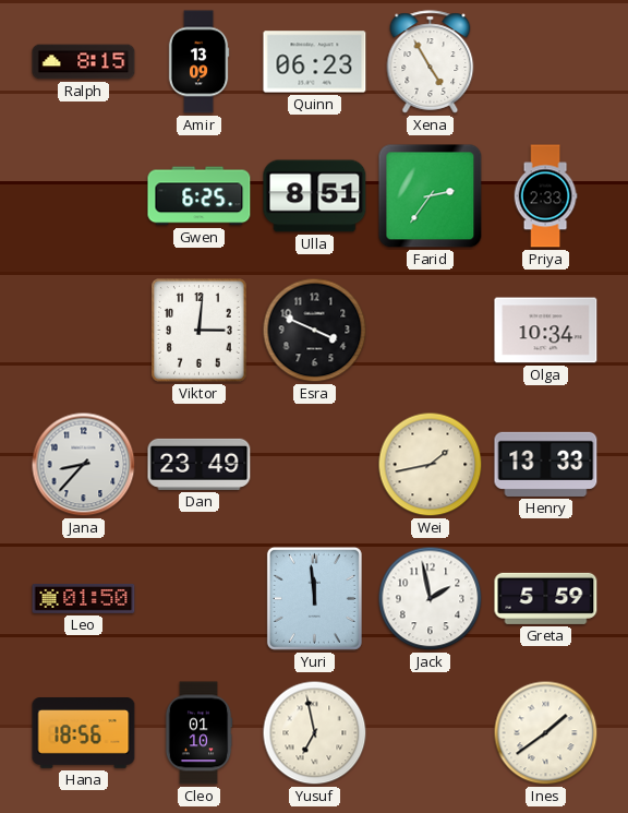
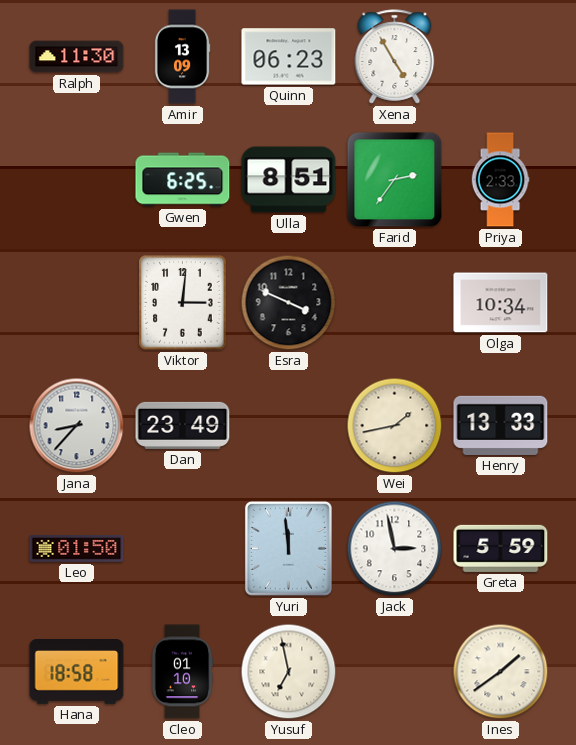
Ralph: 8:15 -> 11:30
Jack: 1:58 -> 2:58
Hana: 18:56 -> 18:58
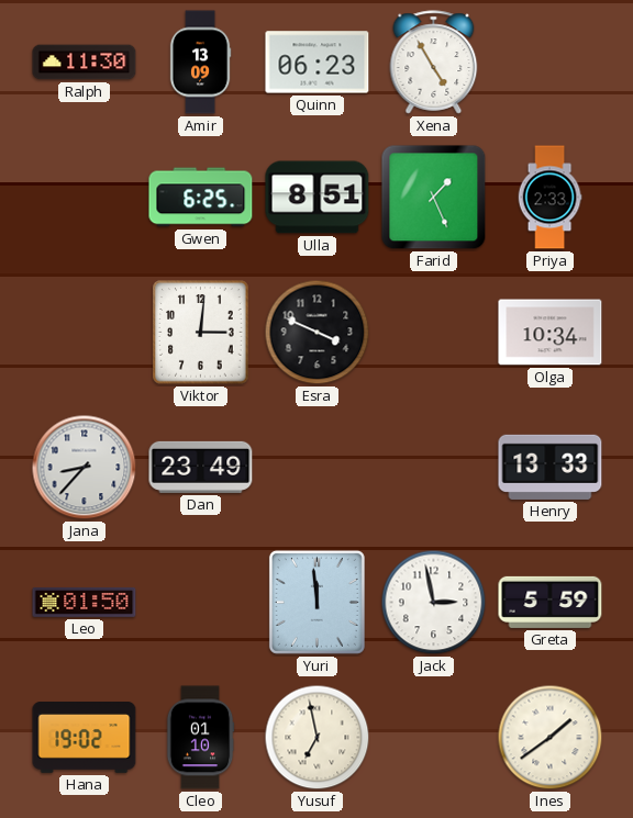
Farid: 2:36 -> 1:26
Wei: 1:43 -> none
Hana: 18:58 -> 19:02
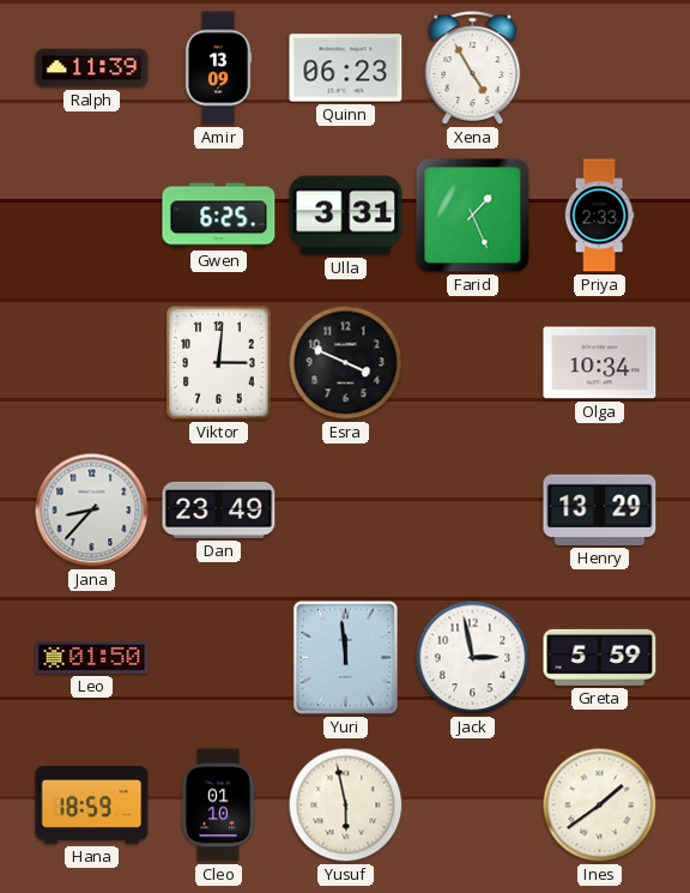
Ralph: 11:30 -> 11:39
Ulla: 8:51 -> 3:31
Henry: 13:33 -> 13:29
Hana: 19:02 -> 18:59
Yusuf: 6:58 -> 5:58
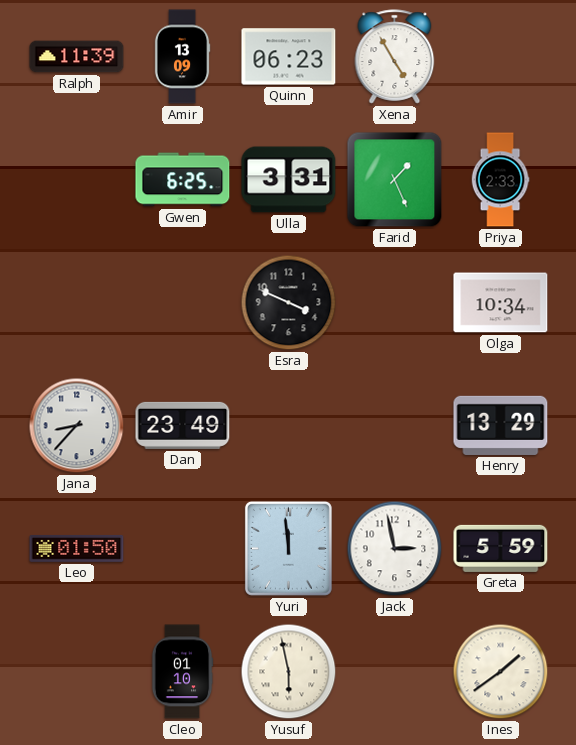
Viktor: 3:01 -> none
Hana: 18:59 -> none
